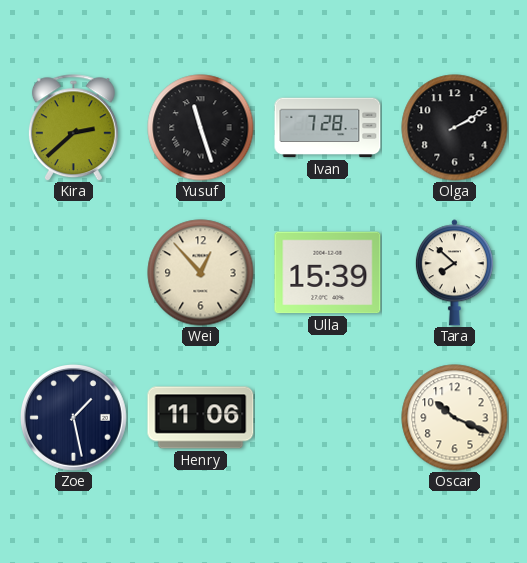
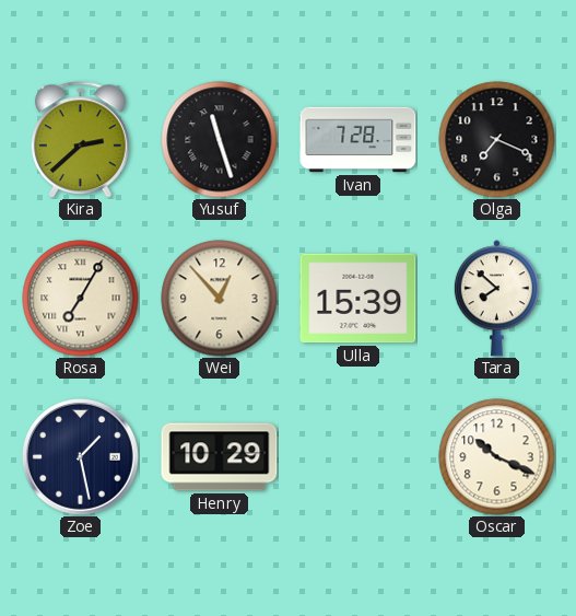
Olga: 2:10 -> 7:19
Rosa: none -> 7:05
Henry: 11:06 -> 10:29
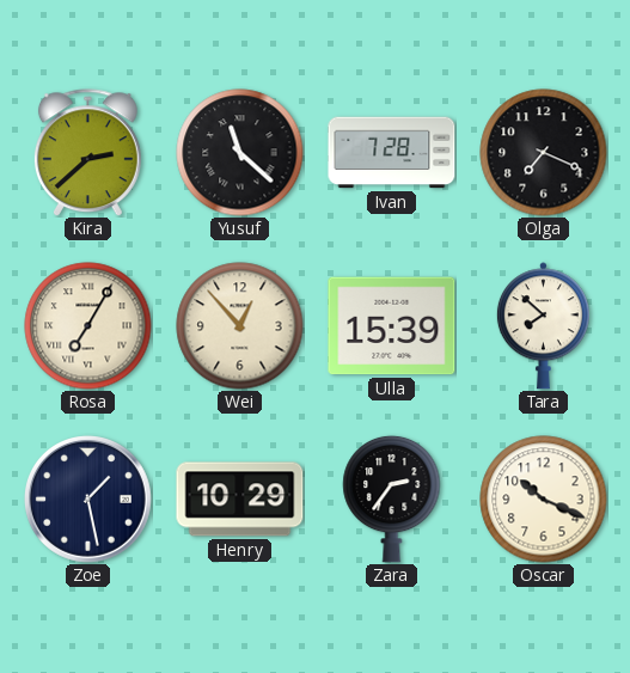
Yusuf: 11:27 -> 11:22
Zara: none -> 2:36
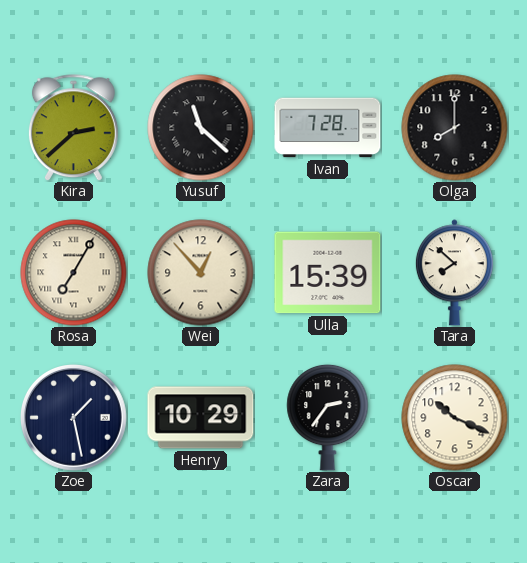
Olga: 7:19 -> 8:00
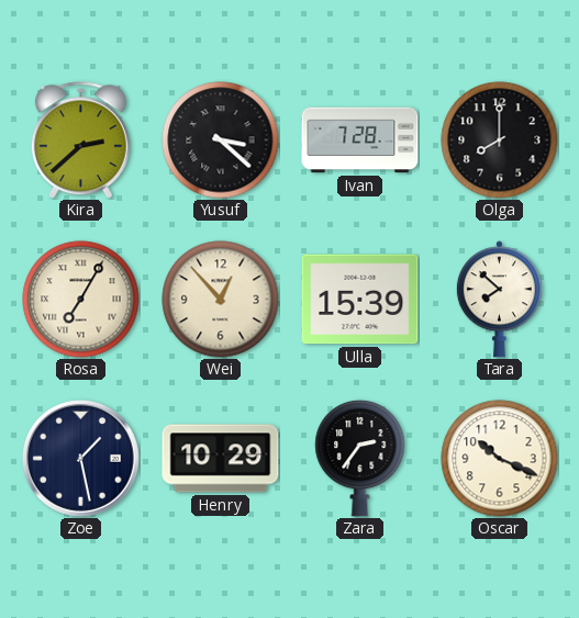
Yusuf: 11:22 -> 3:22
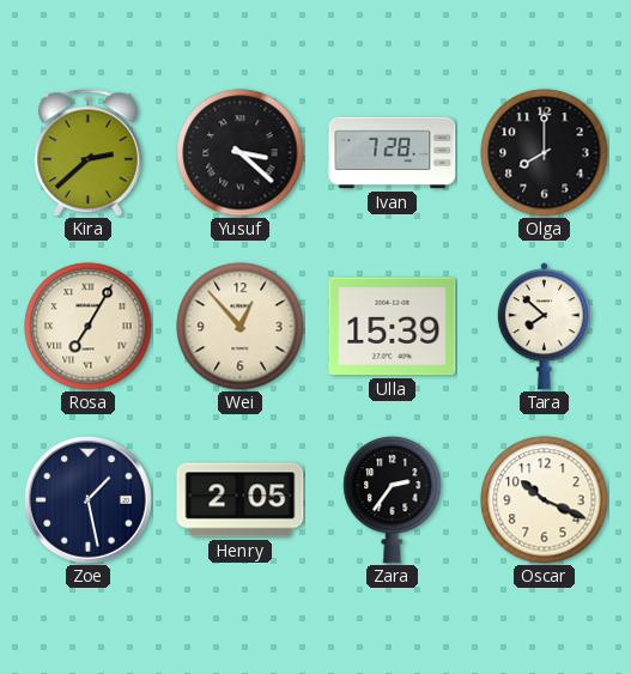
Henry: 10:29 -> 2:05
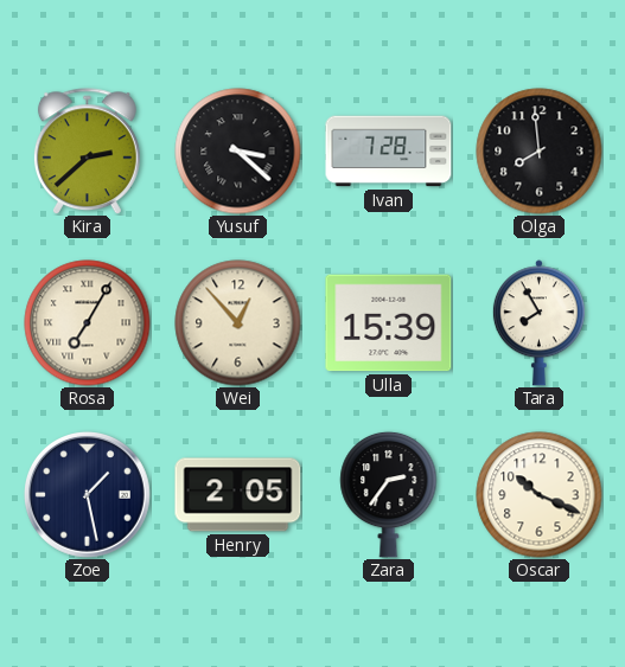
Olga: 8:00 -> 7:59
Tara: 7:52 -> 7:55
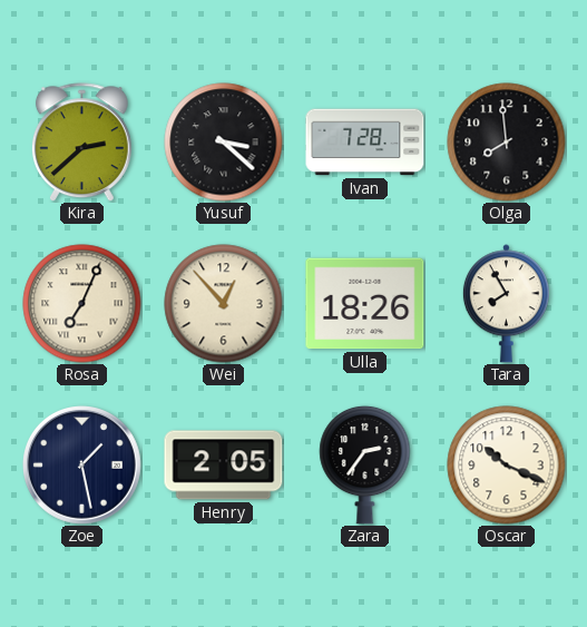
Rosa: 7:05 -> 7:04
Ulla: 15:39 -> 18:26
